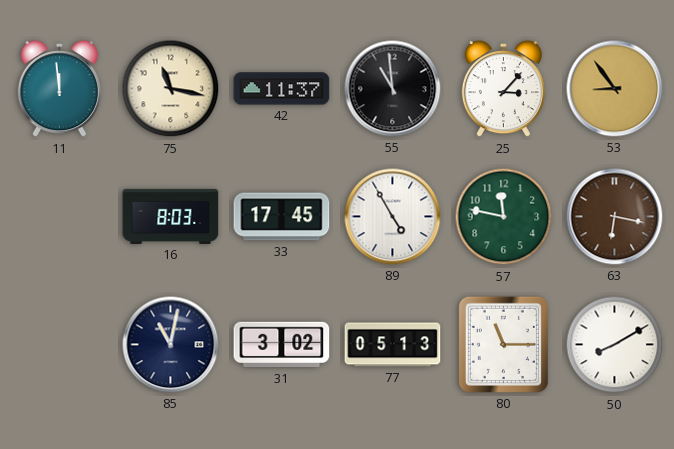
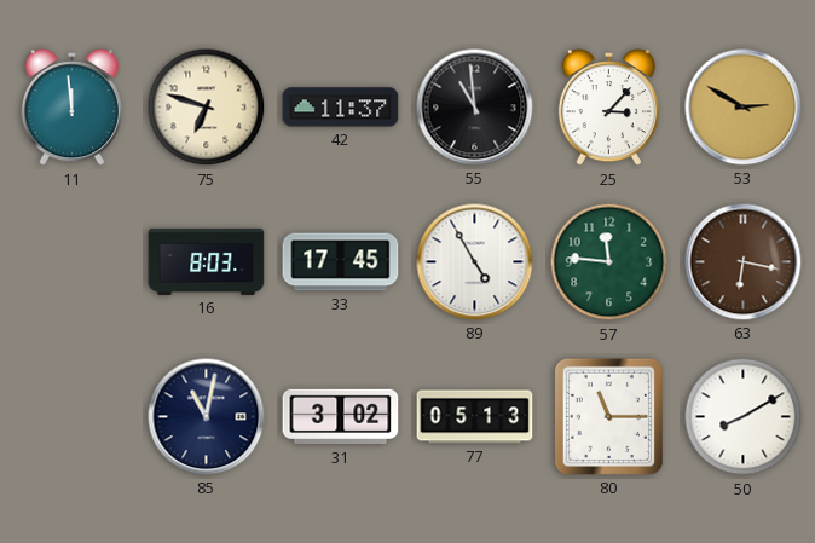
75: 11:17 -> 6:48
53: 8:54 -> 2:50
57: 11:47 -> 11:46
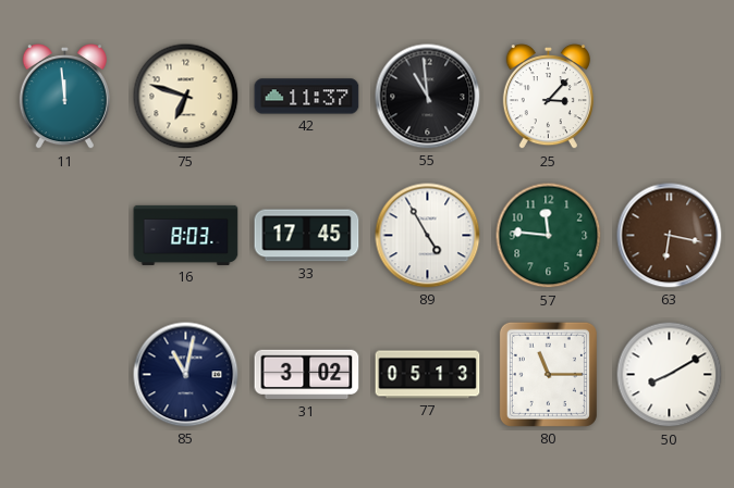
53: 2:50 -> none
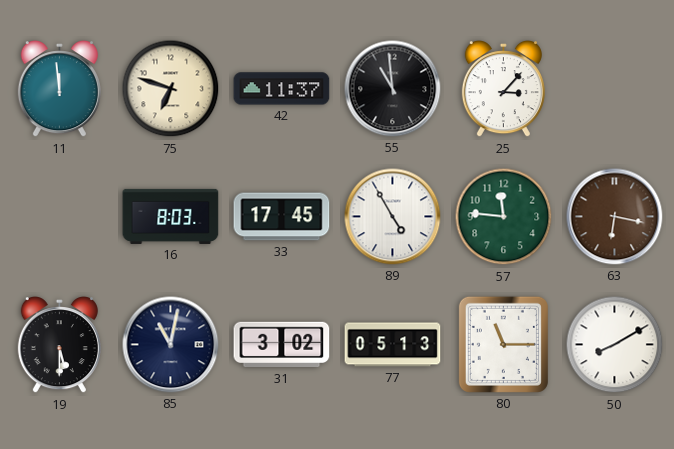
19: none -> 5:30
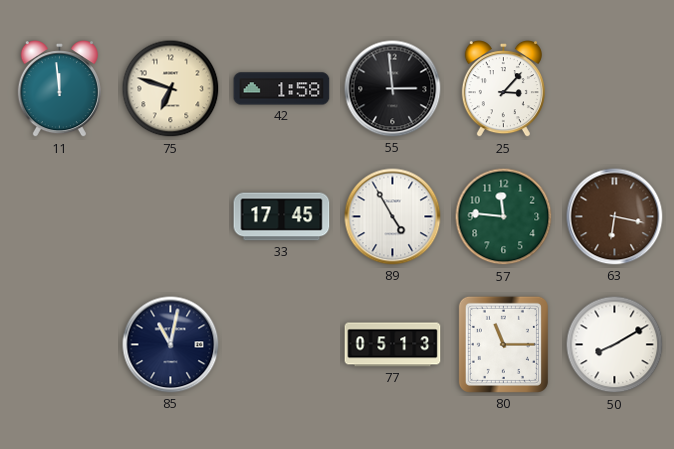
42: 11:37 -> 1:58
55: 10:59 -> 2:59
16: 8:03 -> none
19: 5:30 -> none
31: 3:02 -> none
